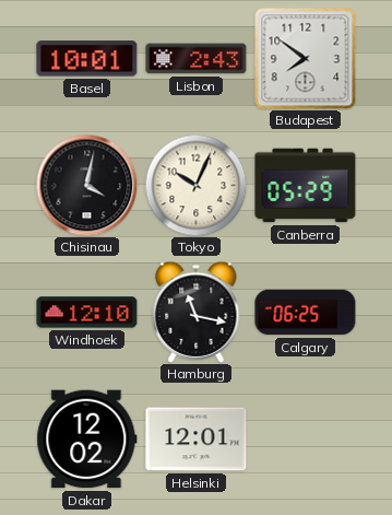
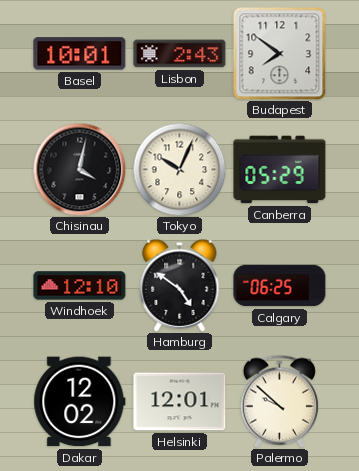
Hamburg: 11:17 -> 4:51
Palermo: none -> 9:52
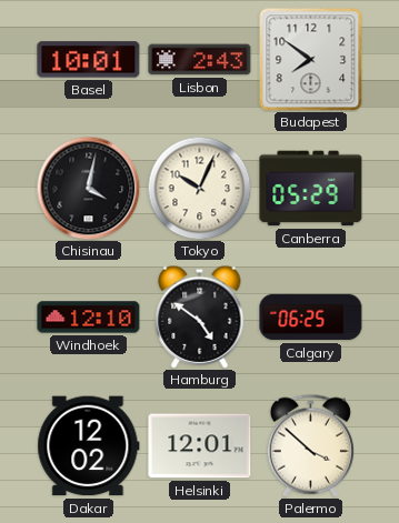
Palermo: 9:52 -> 3:52
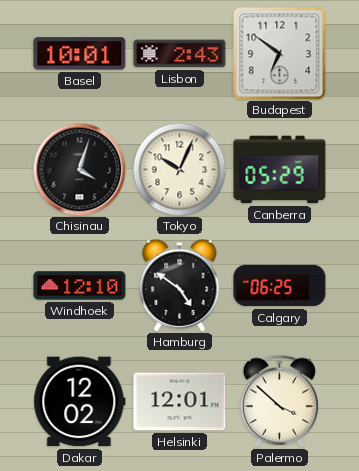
Budapest: 7:51 -> 6:51
Chisinau: 4:02 -> 4:03
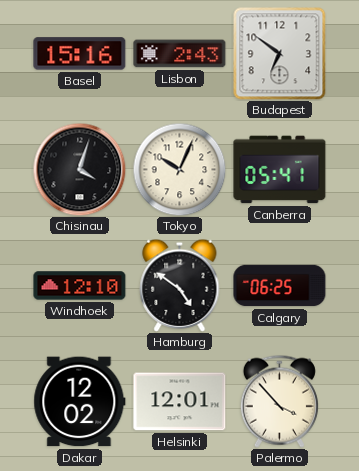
Basel: 10:01 -> 15:16
Canberra: 05:29 -> 05:41
Palermo: 3:52 -> 3:53
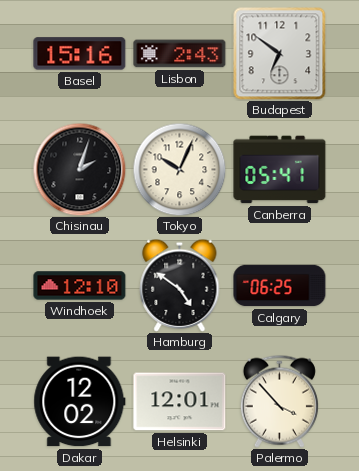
Chisinau: 4:03 -> 2:03
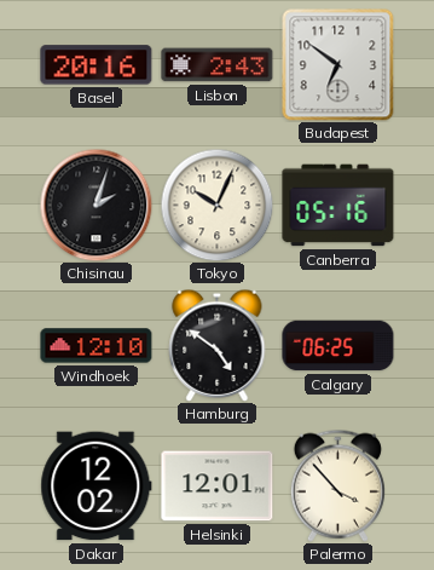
Basel: 15:16 -> 20:16
Canberra: 05:41 -> 05:16
